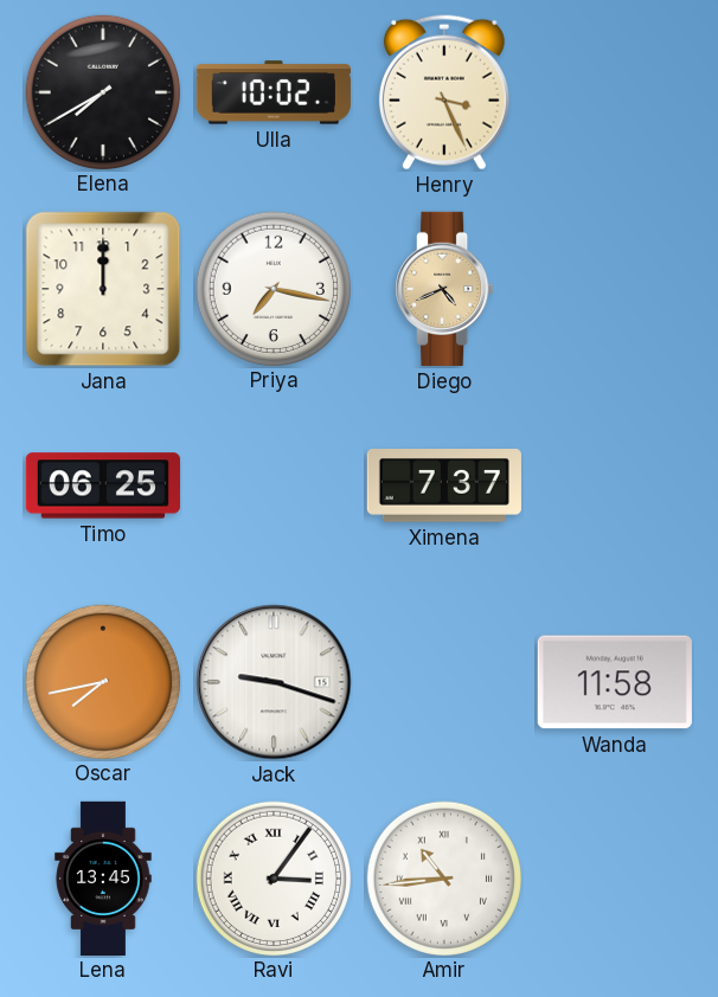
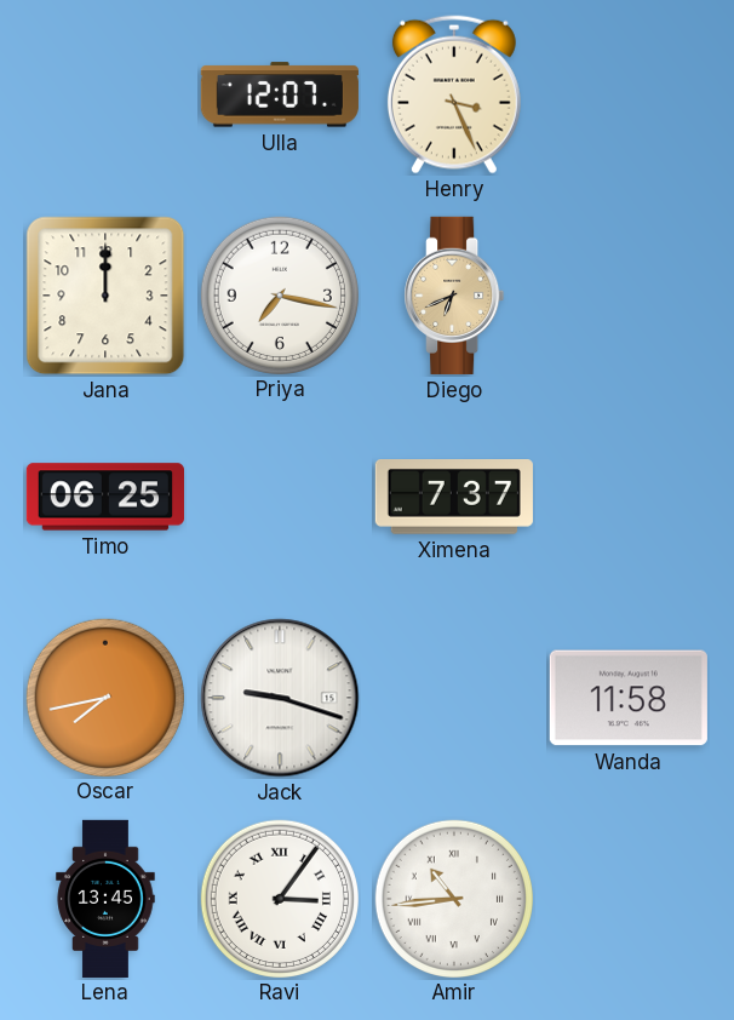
Elena: 7:40 -> none
Ulla: 10:02 -> 12:07
Diego: 4:41 -> 6:41
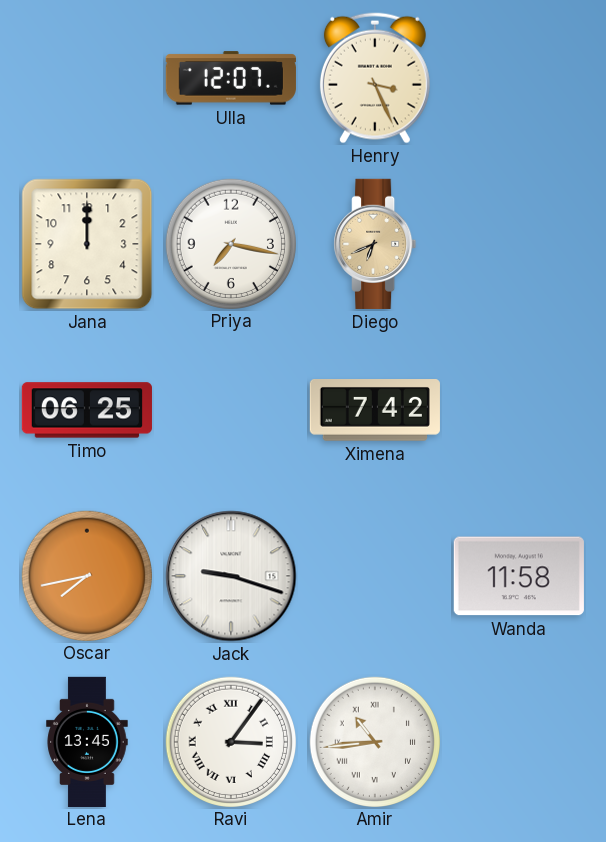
Ximena: 7:37 -> 7:42
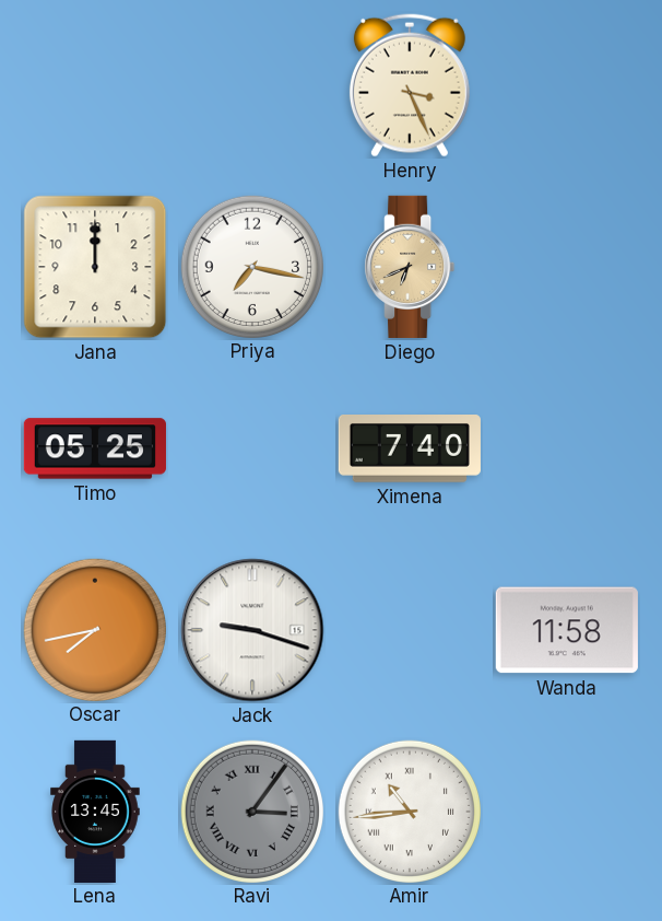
Ulla: 12:07 -> none
Timo: 06:25 -> 05:25
Ximena: 7:42 -> 7:40
Ravi dial: white -> grey
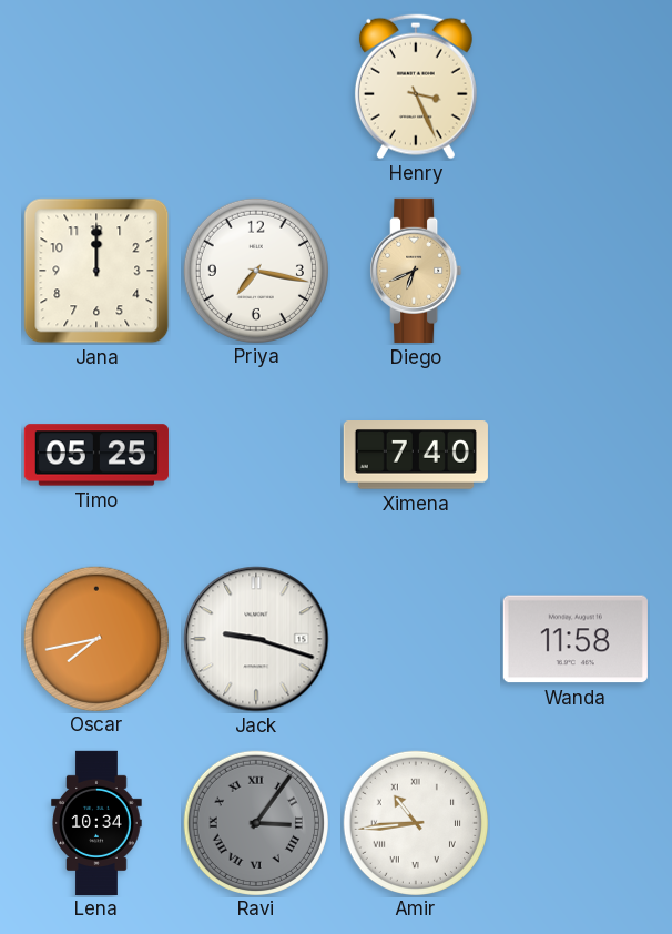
Lena: 13:45 -> 10:34
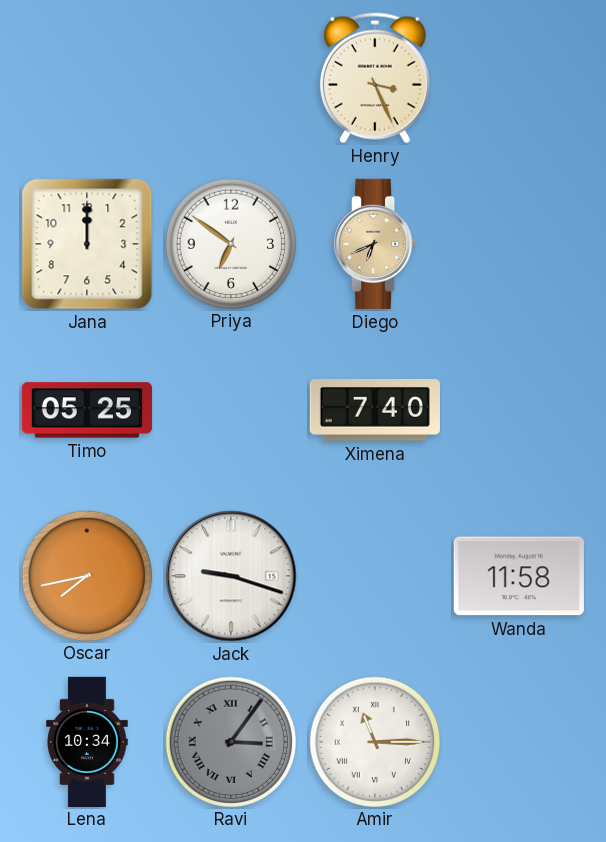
Priya: 7:17 -> 6:51
Amir: 10:44 -> 11:15
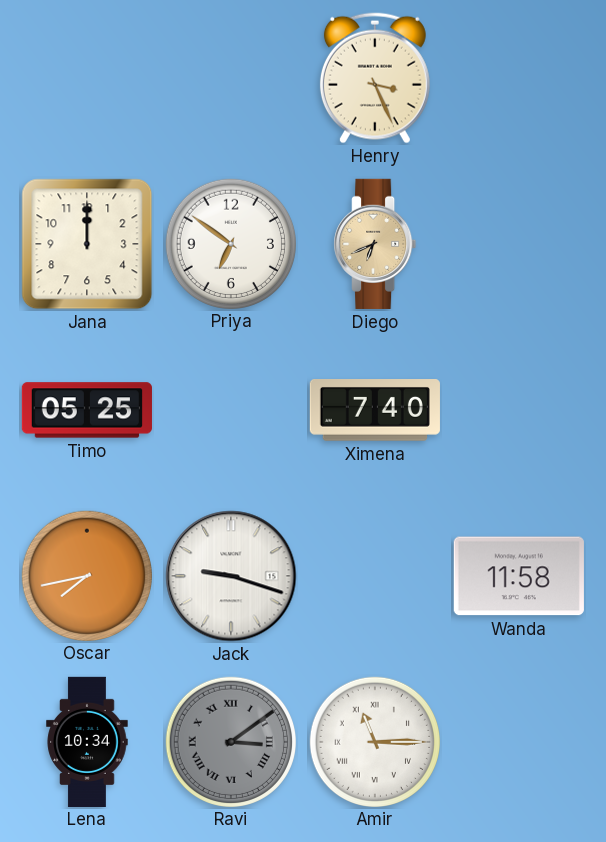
Ravi: 3:06 -> 3:09
